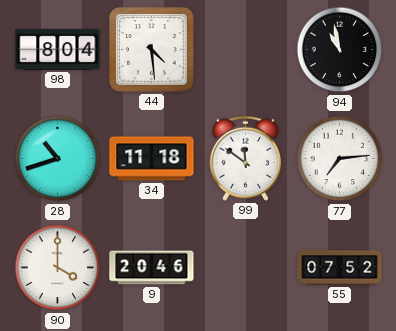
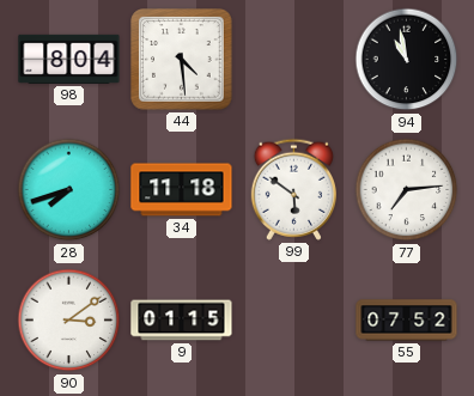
28: 10:42 -> 7:42
99: 11:51 -> 5:51
90: 4:00 -> 3:09
9: 20:46 -> 01:15
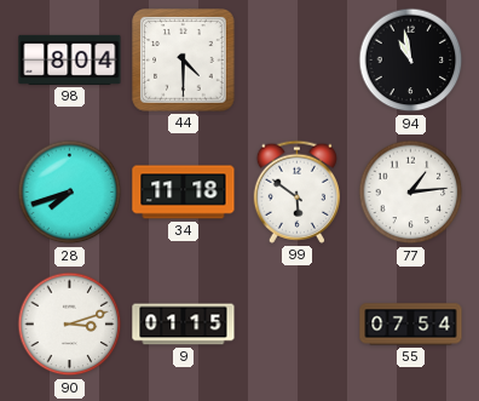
44: 4:29 -> 4:30
77: 7:14 -> 1:14
90: 3:09 -> 3:12
55: 07:52 -> 07:54
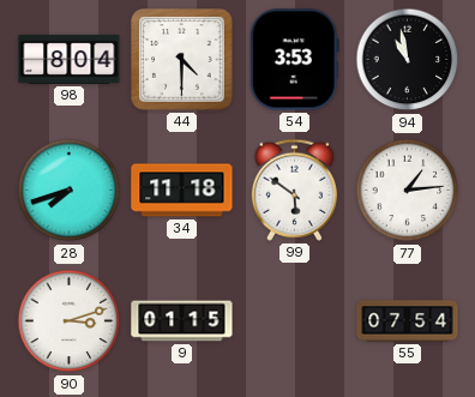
54: none -> 3:53
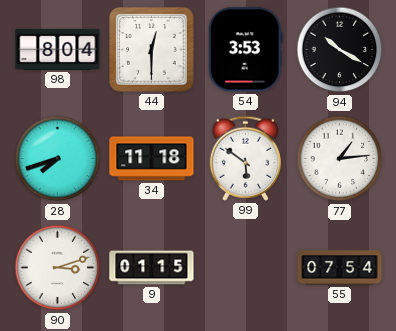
44: 4:30 -> 12:30
94: 10:58 -> 10:20
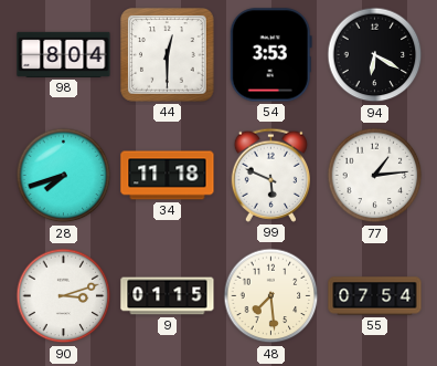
94: 10:20 -> 6:20
99: 5:51 -> 5:49
48: none -> 7:29
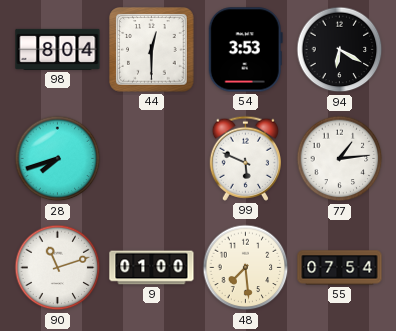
34: 11:18 -> none
90: 3:12 -> 11:12
9: 01:15 -> 01:00
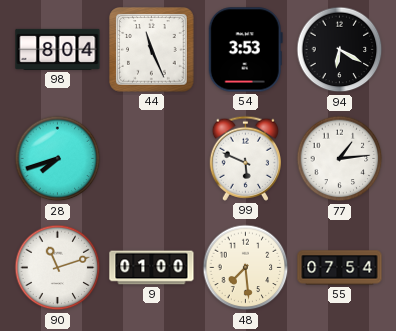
44: 12:30 -> 11:26
